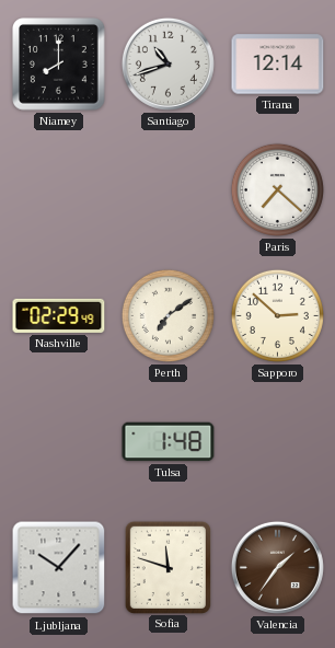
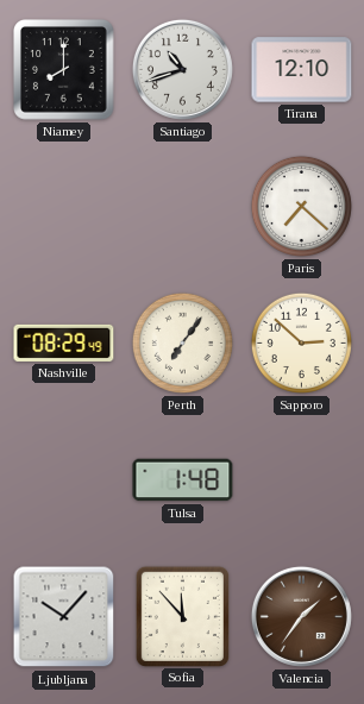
Tirana: 12:14 -> 12:10
Nashville: 02:29 -> 08:29
Perth: 7:09 -> 7:06
Sofia: 11:48 -> 11:53
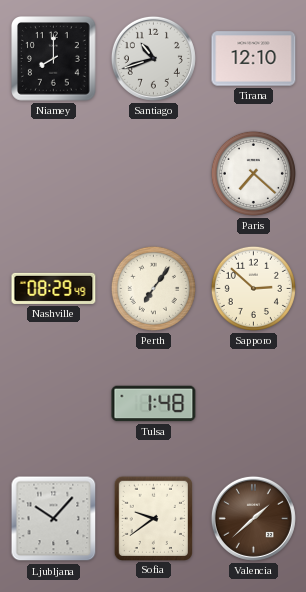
Sofia: 11:53 -> 9:39
Valencia: 1:36 -> 1:38
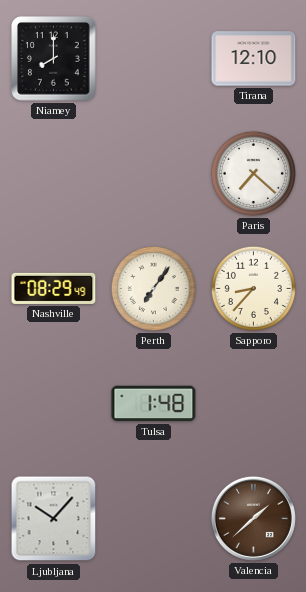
Santiago: 10:42 -> none
Sapporo: 2:52 -> 8:37
Sofia: 9:39 -> none
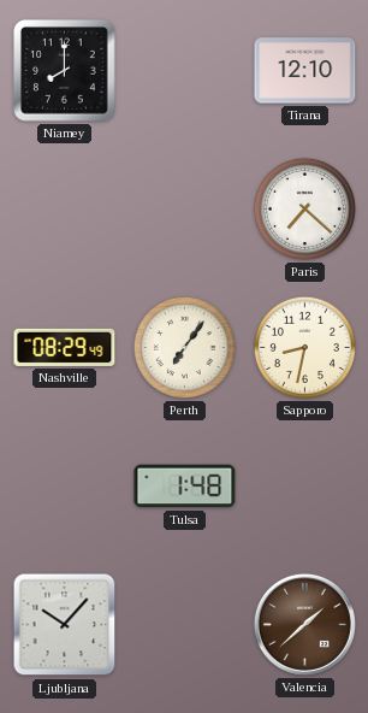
Sapporo: 8:37 -> 8:32
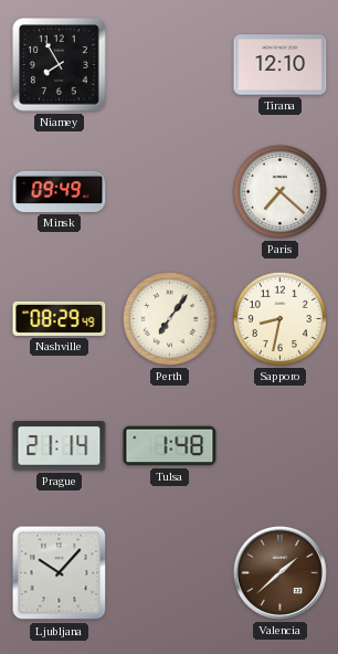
Niamey: 8:00 -> 7:55
Minsk: none -> 09:49
Prague: none -> 21:14
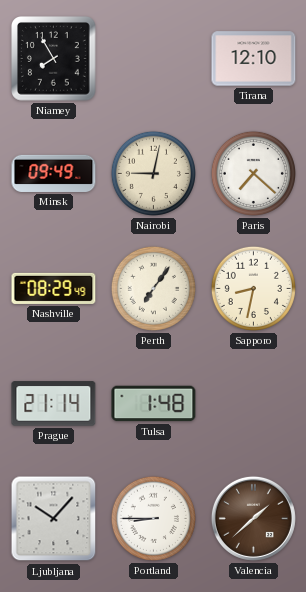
Nairobi: none -> 9:02
Portland: none -> 8:45
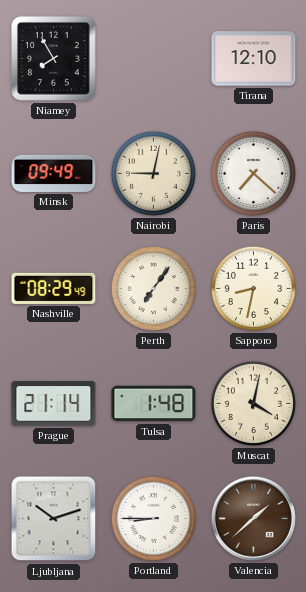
Muscat: none -> 4:02
Ljubljana: 10:07 -> 10:12
